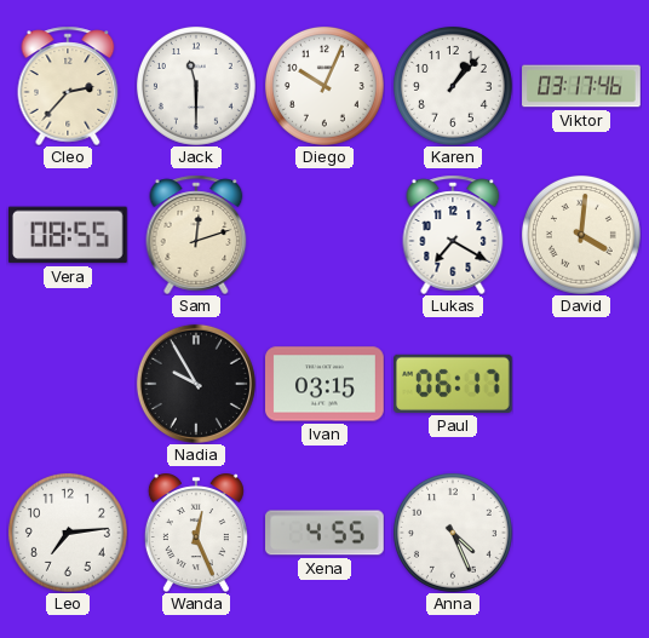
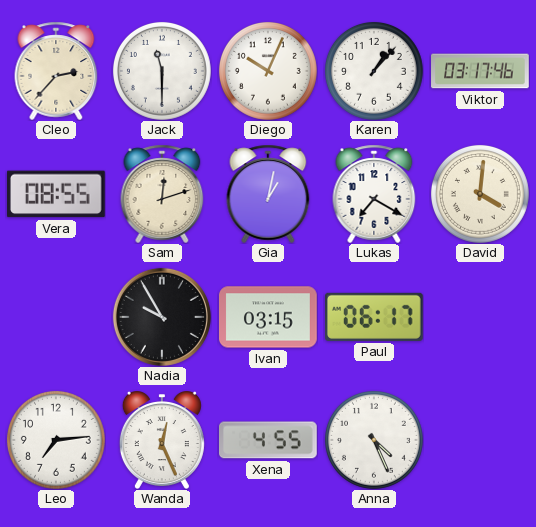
Gia: none -> 1:02
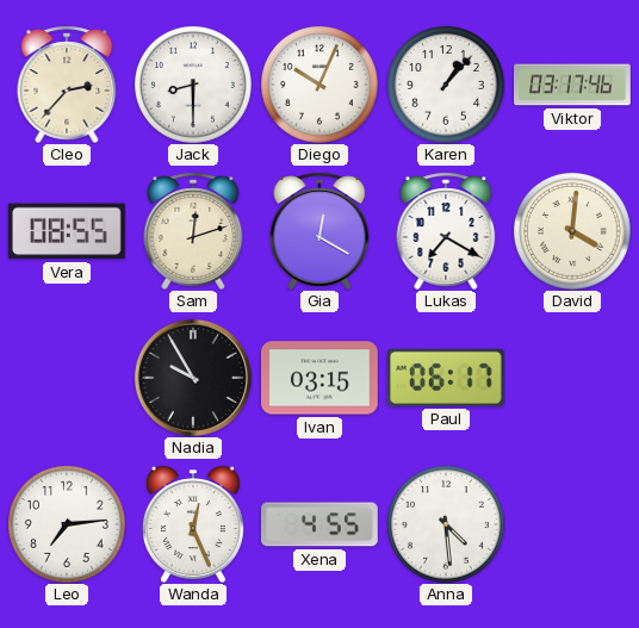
Jack: 11:30 -> 8:30
Gia: 1:02 -> 12:20
Anna: 4:26 -> 4:29
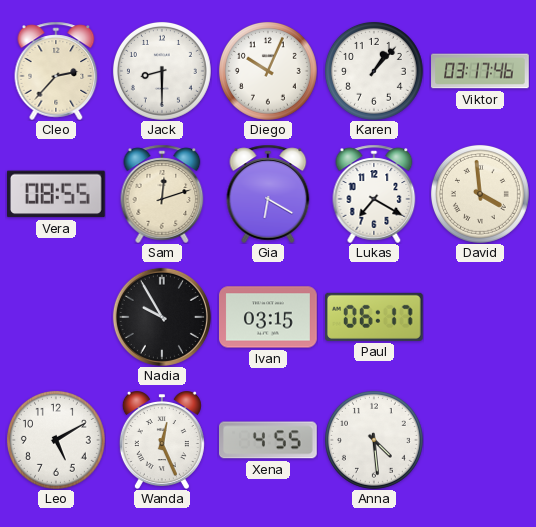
Gia: 12:20 -> 6:20
David: 4:01 -> 3:59
Leo: 7:14 -> 5:10
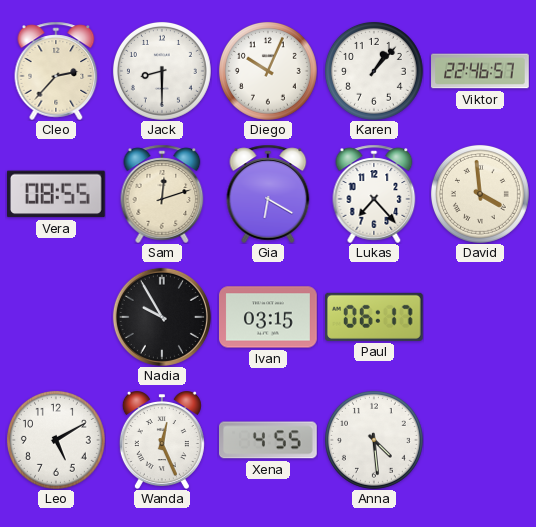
Viktor: 03:17 -> 22:46
Lukas: 7:20 -> 7:23
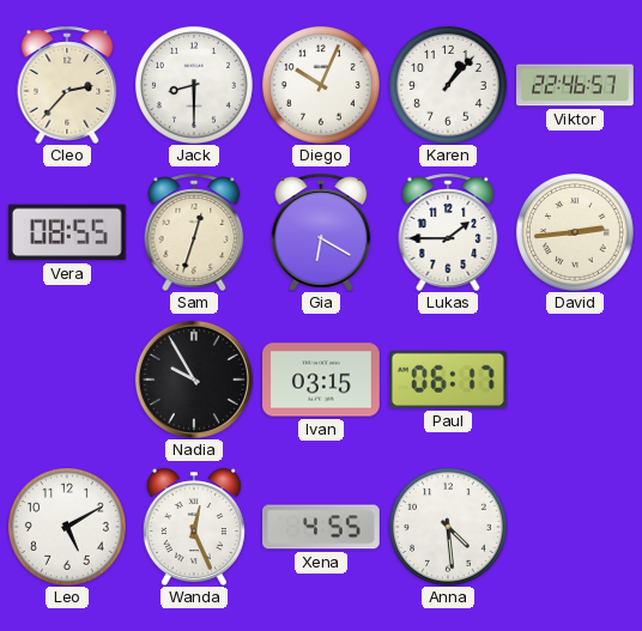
Sam: 12:12 -> 12:33
Lukas: 7:23 -> 1:45
David: 3:59 -> 2:44
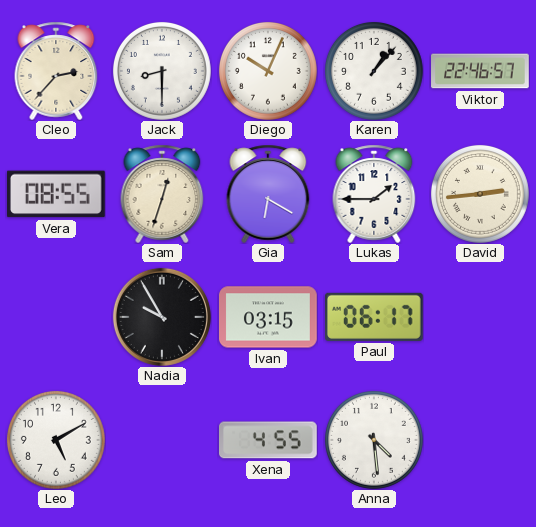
Wanda: 12:26 -> none
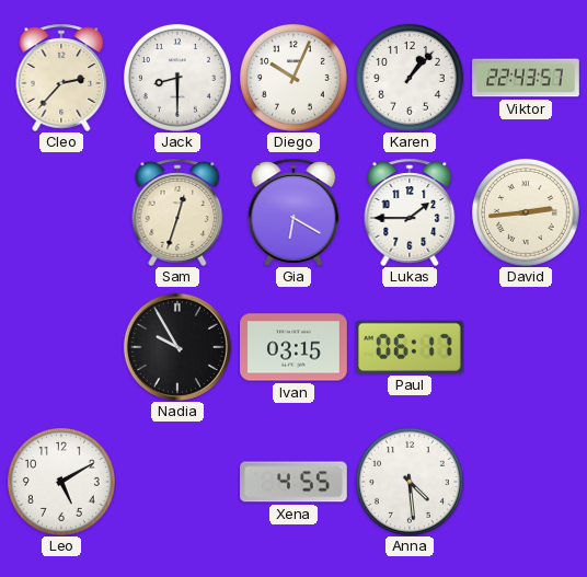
Viktor: 22:46 -> 22:43
Vera: 08:55 -> none
